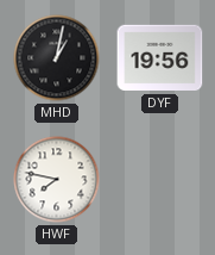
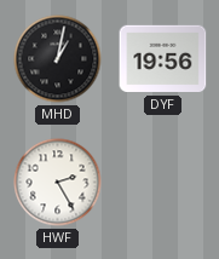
HWF: 7:47 -> 2:25
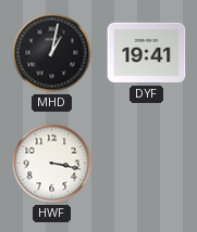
DYF: 19:56 -> 19:41
HWF: 2:25 -> 3:17
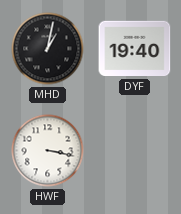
DYF: 19:41 -> 19:40
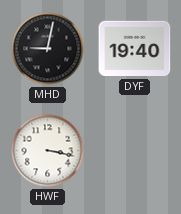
MHD: 1:02 -> 9:02
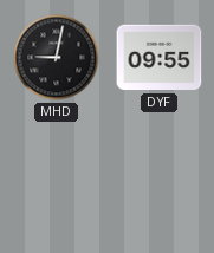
DYF: 19:40 -> 09:55
HWF: 3:17 -> none
